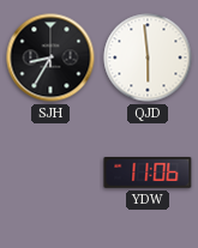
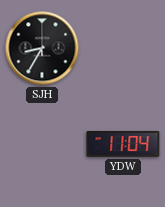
QJD: 5:59 -> none
YDW: 11:06 -> 11:04
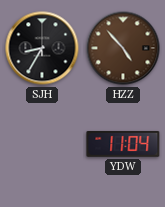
HZZ: none -> 4:53
